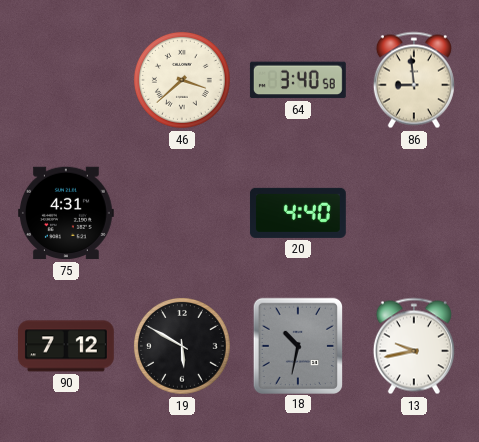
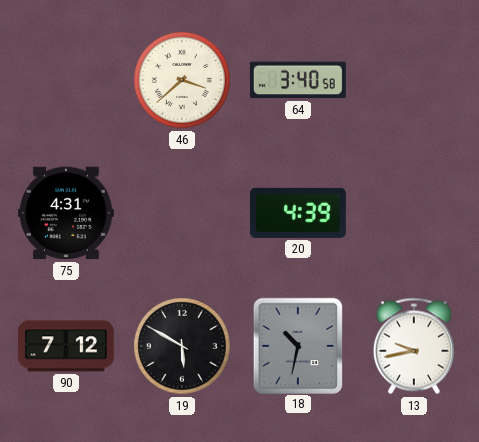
86: 8:59 -> none
20: 4:40 -> 4:39
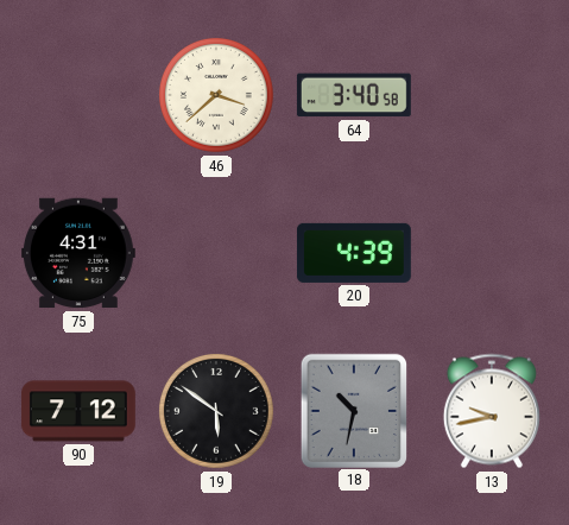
19: 5:50 -> 5:51
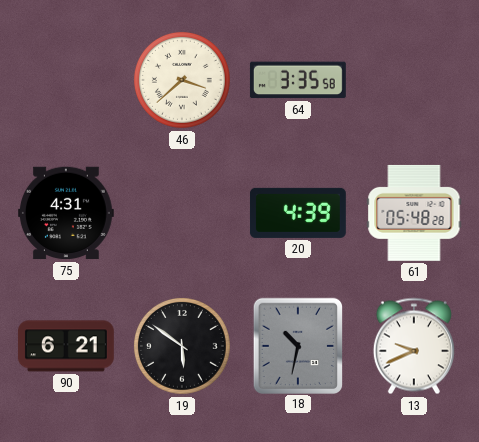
64: 3:40 -> 3:35
61: none -> 05:48
90: 7:12 -> 6:21
13: 9:43 -> 9:41
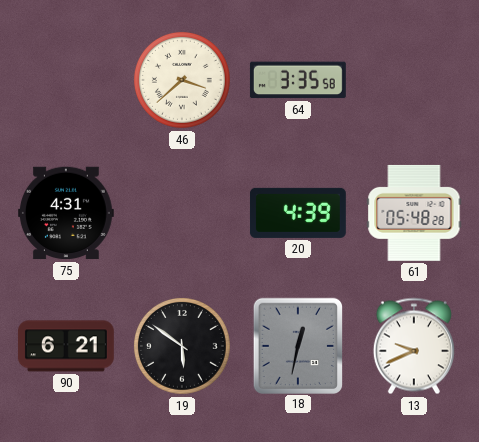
18: 10:32 -> 12:32
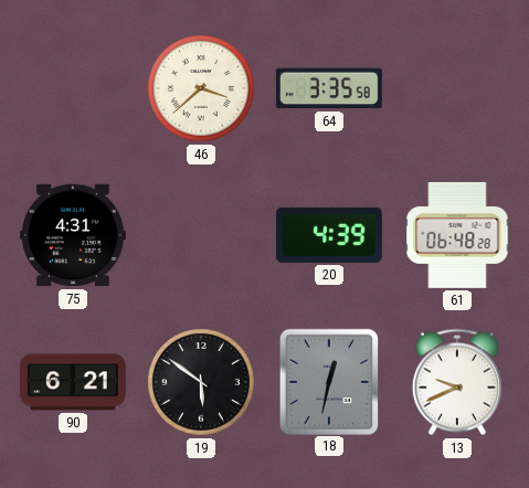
61: 05:48 -> 06:48
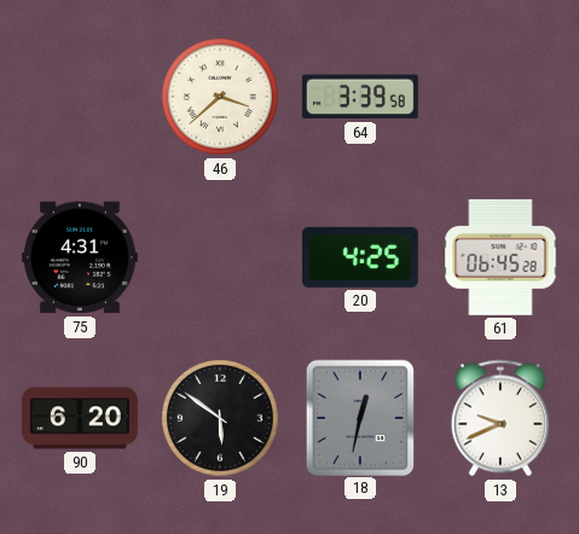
64: 3:35 -> 3:39
20: 4:39 -> 4:25
61: 06:48 -> 06:45
90: 6:21 -> 6:20
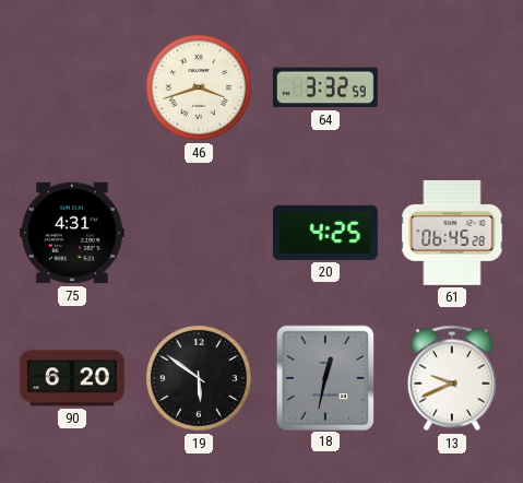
46: 3:38 -> 3:42
64: 3:39 -> 3:32
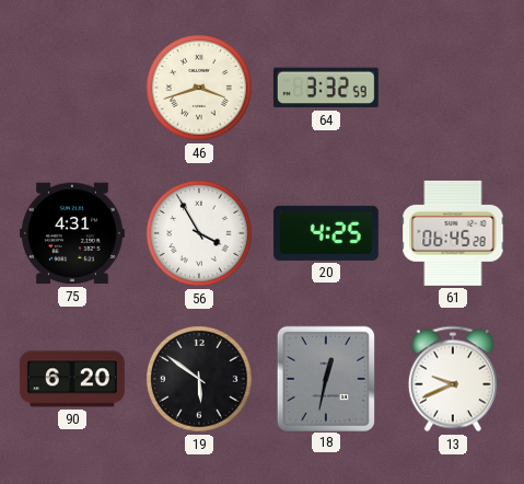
56: none -> 3:55
